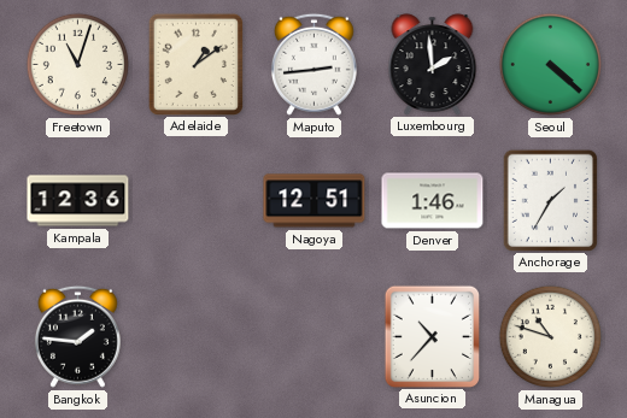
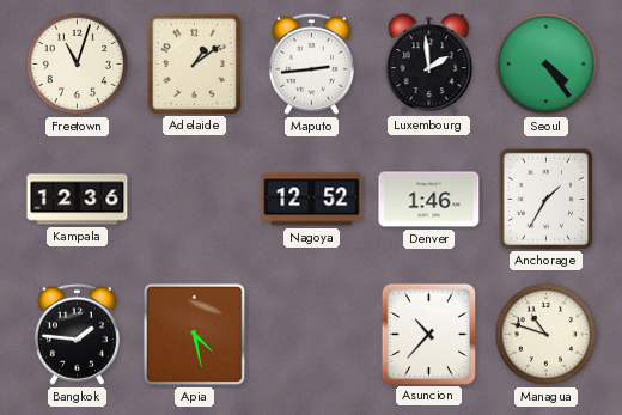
Seoul: 4:22 -> 4:24
Nagoya: 12:51 -> 12:52
Apia: none -> 4:28
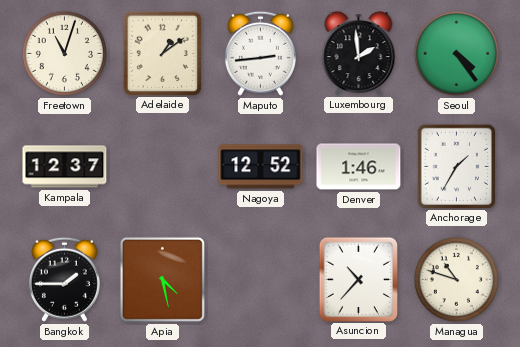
Kampala: 12:36 -> 12:37
Bangkok: 1:46 -> 1:45
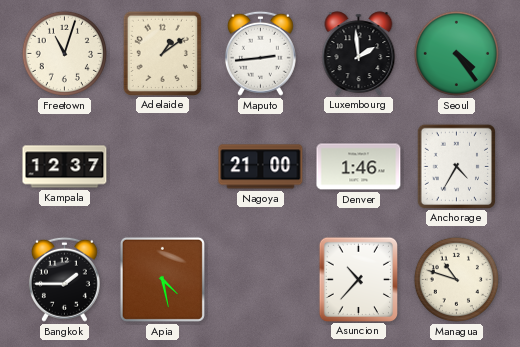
Nagoya: 12:52 -> 21:00
Anchorage: 1:35 -> 4:35
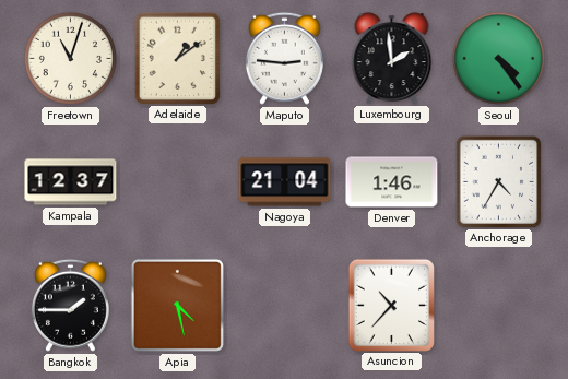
Maputo: 2:44 -> 2:46
Nagoya: 21:00 -> 21:04
Managua: 10:48 -> none
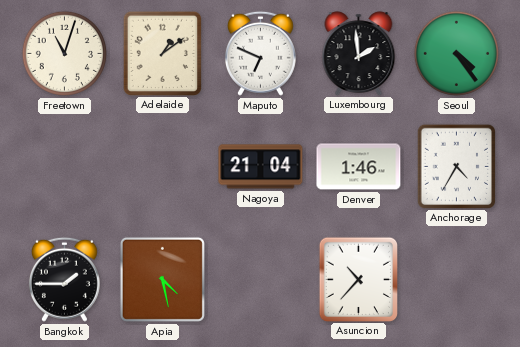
Maputo: 2:46 -> 6:49
Kampala: 12:37 -> none
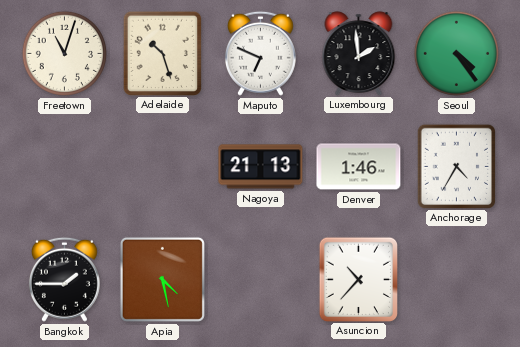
Adelaide: 1:09 -> 10:27
Nagoya: 21:04 -> 21:13
